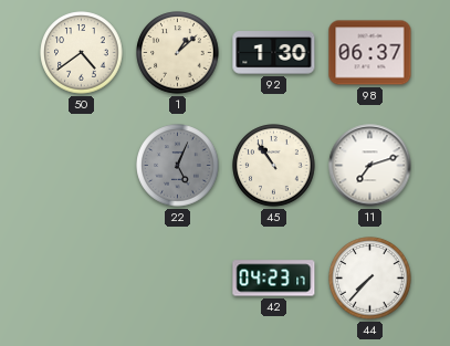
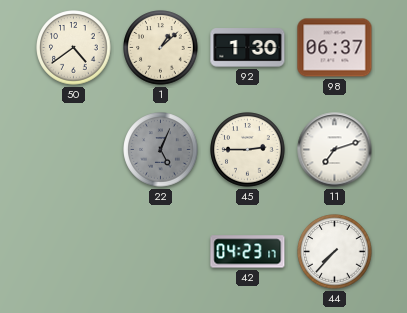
45: 10:54 -> 2:45
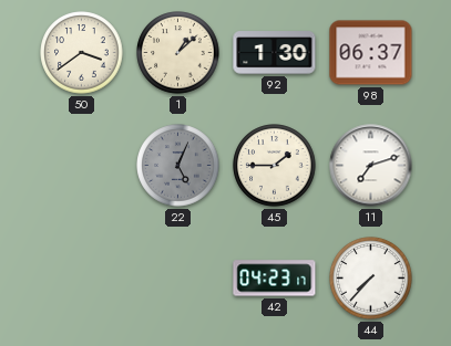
50: 4:39 -> 3:39
45: 2:45 -> 1:45
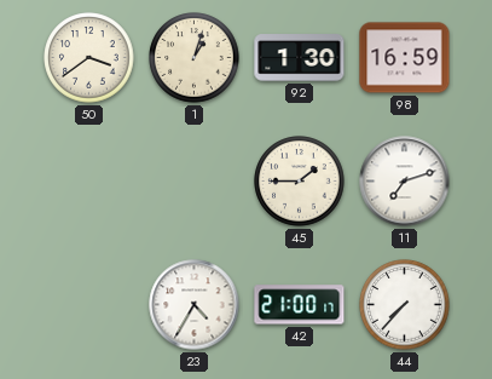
1: 1:08 -> 1:03
98: 06:37 -> 16:59
22: 5:04 -> none
23: none -> 4:35
42: 04:23 -> 21:00
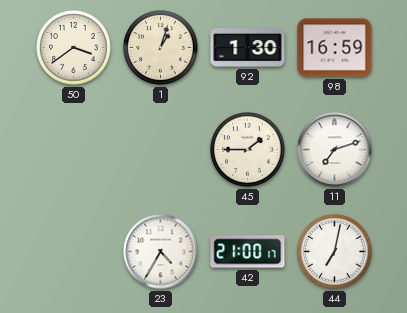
44: 7:37 -> 7:02
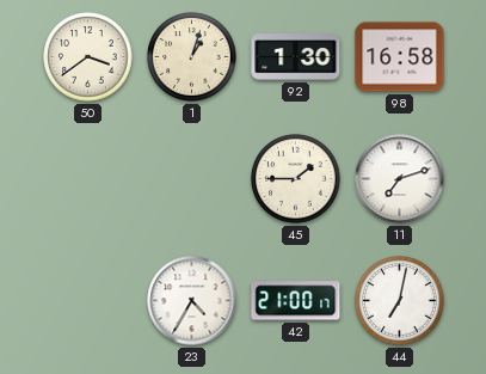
98: 16:59 -> 16:58
